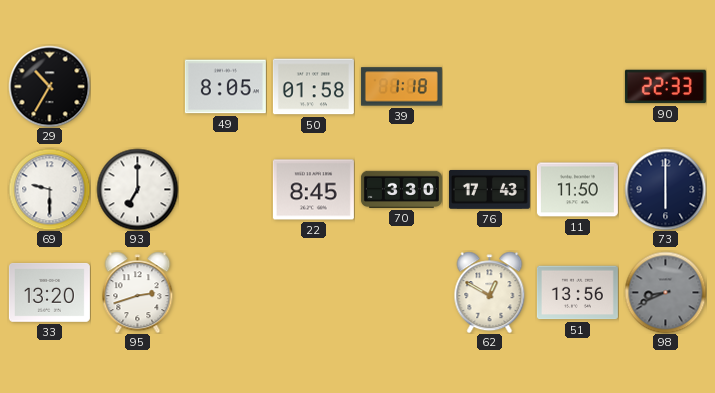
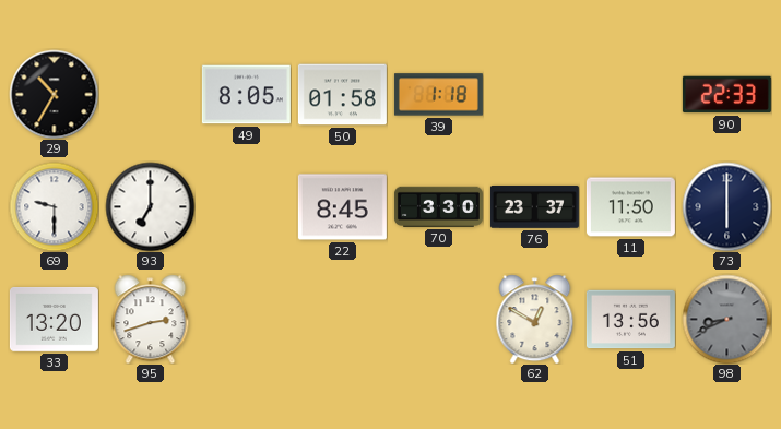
76: 17:43 -> 23:37
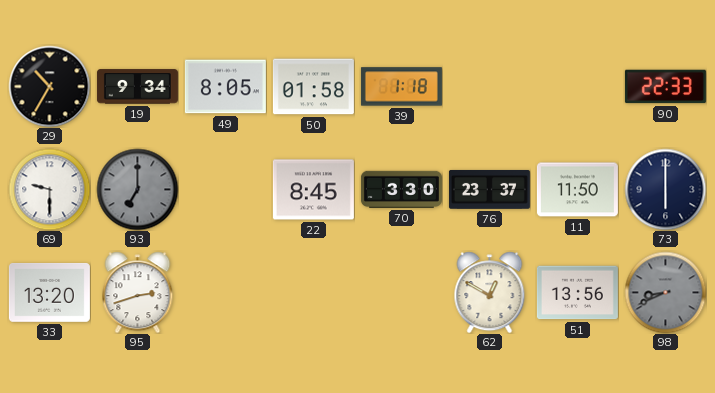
19: none -> 9:34
93 dial: white -> grey
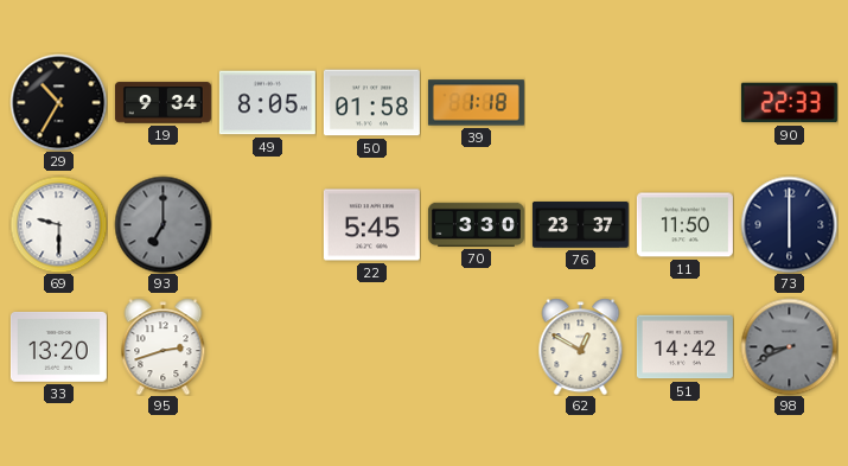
22: 8:45 -> 5:45
51: 13:56 -> 14:42
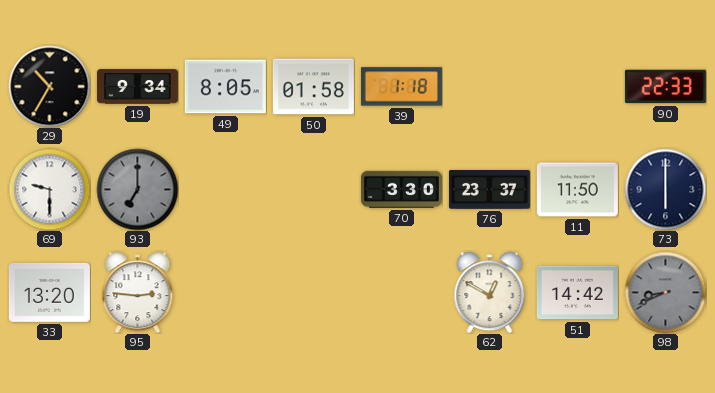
22: 5:45 -> none
95: 2:42 -> 2:46
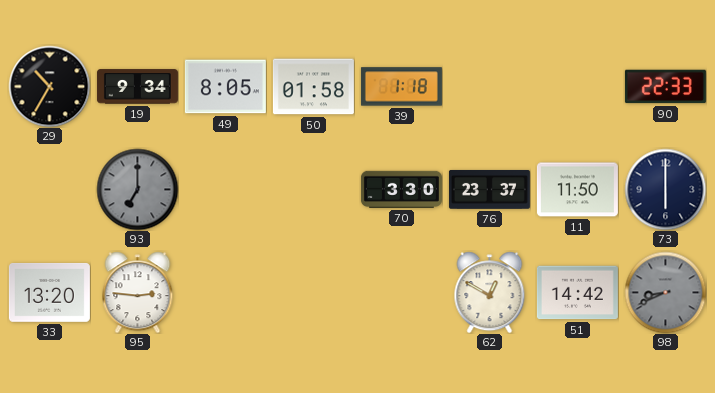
69: 9:30 -> none
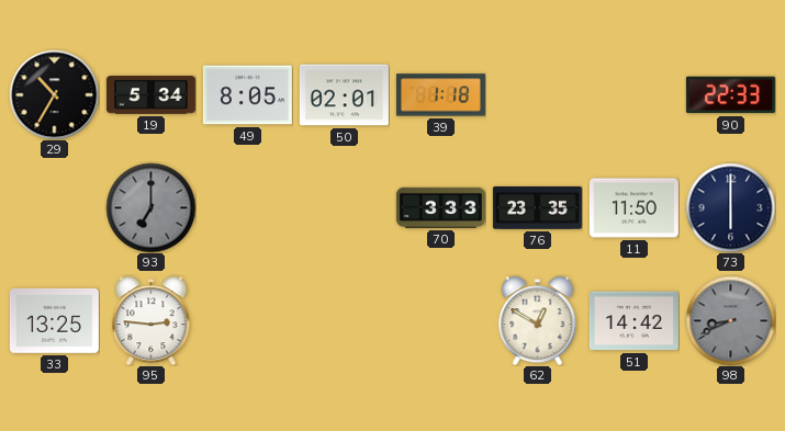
19: 9:34 -> 5:34
50: 01:58 -> 02:01
70: 3:30 -> 3:33
76: 23:37 -> 23:35
33: 13:20 -> 13:25
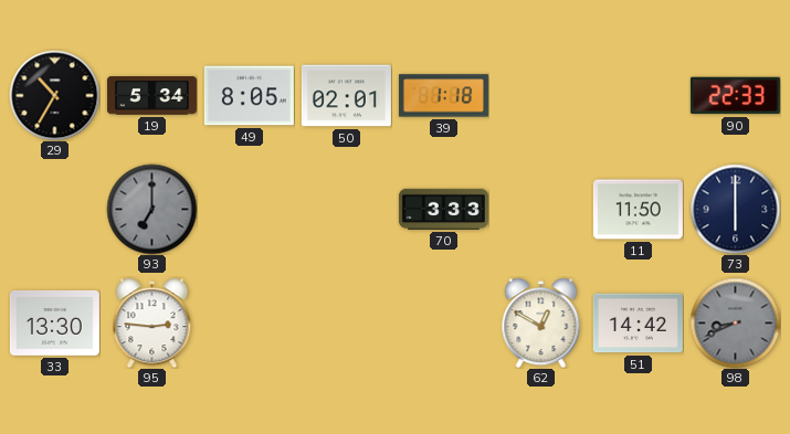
76: 23:35 -> none
33: 13:25 -> 13:30
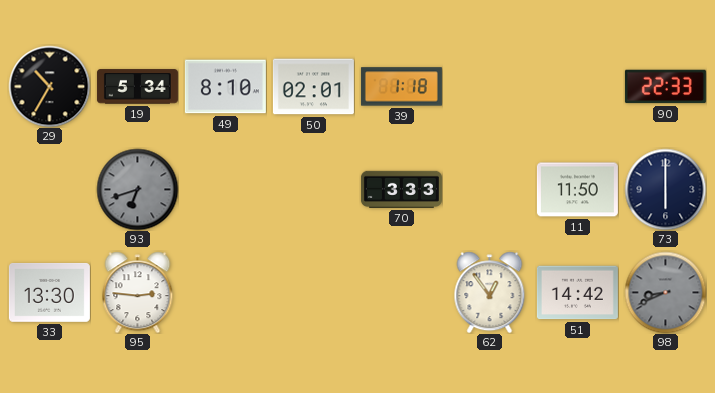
49: 8:05 -> 8:10
93: 7:00 -> 6:42
62: 12:50 -> 12:54
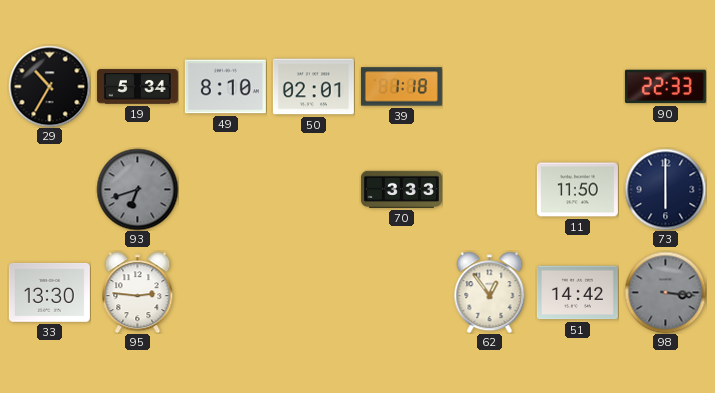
98: 8:41 -> 3:16
